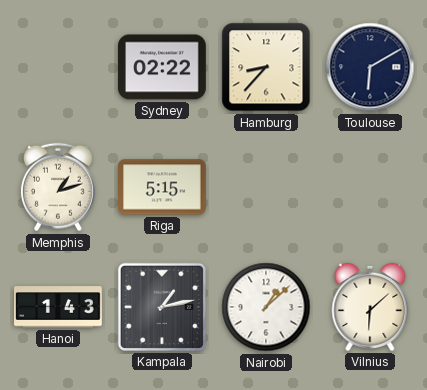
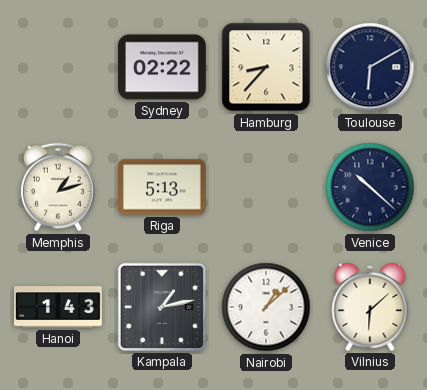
Riga: 5:15 -> 5:13
Venice: none -> 10:22
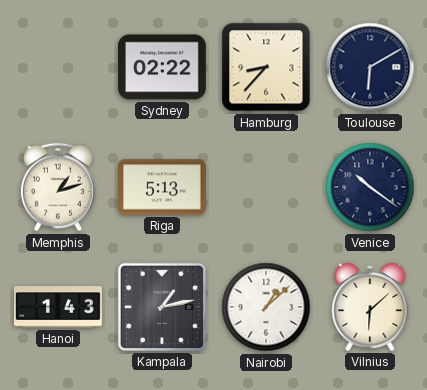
Venice: 10:22 -> 10:21
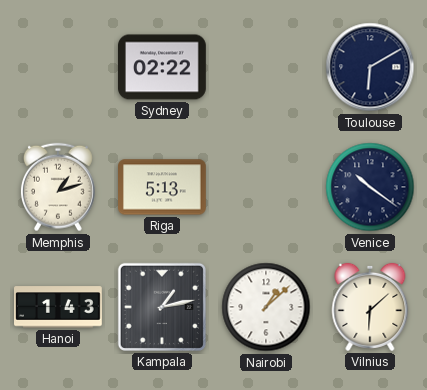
Hamburg: 8:37 -> none
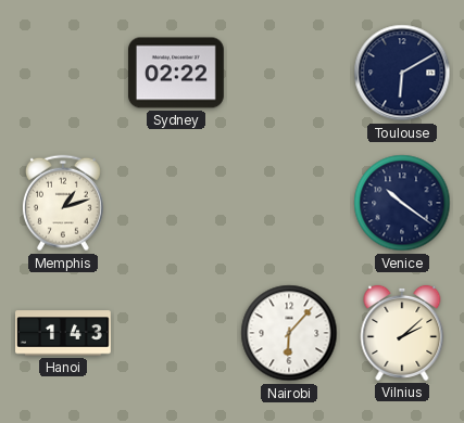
Riga: 5:13 -> none
Kampala: 1:13 -> none
Nairobi: 1:08 -> 6:07
Vilnius: 6:08 -> 2:08
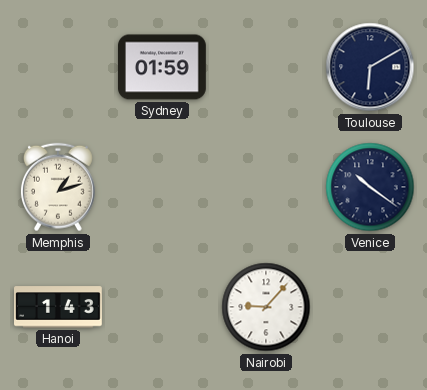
Sydney: 02:22 -> 01:59
Nairobi: 6:07 -> 9:07
Vilnius: 2:08 -> none
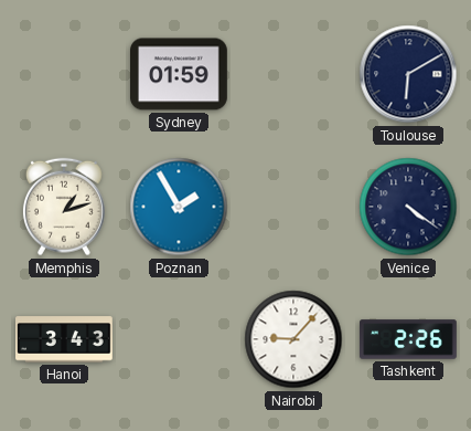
Poznan: none -> 1:55
Venice: 10:21 -> 4:21
Hanoi: 1:43 -> 3:43
Tashkent: none -> 2:26
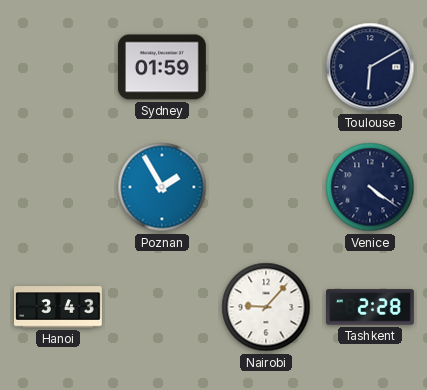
Memphis: 1:12 -> none
Tashkent: 2:26 -> 2:28
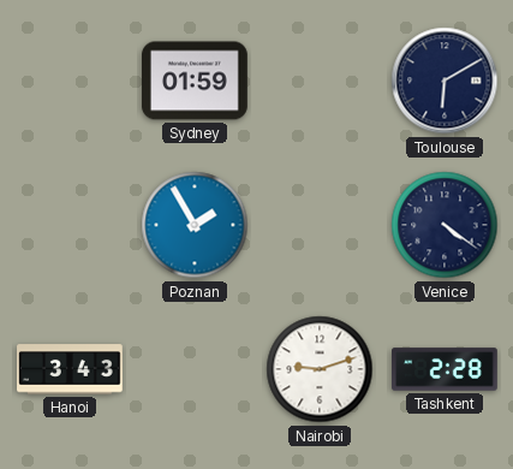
Nairobi: 9:07 -> 9:12
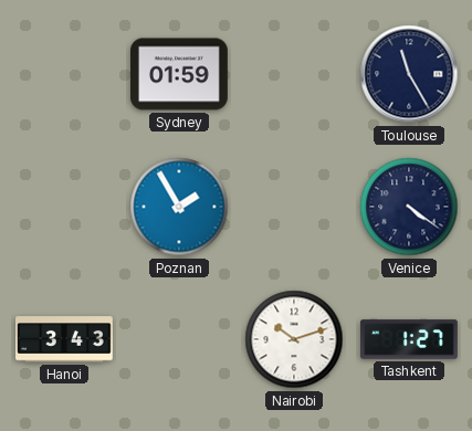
Toulouse: 6:10 -> 11:25
Nairobi: 9:12 -> 10:12
Tashkent: 2:28 -> 1:27
